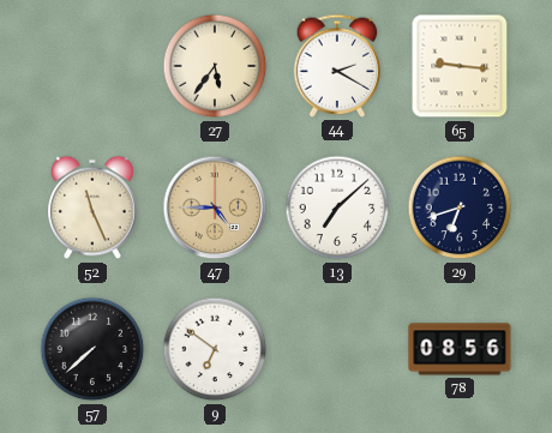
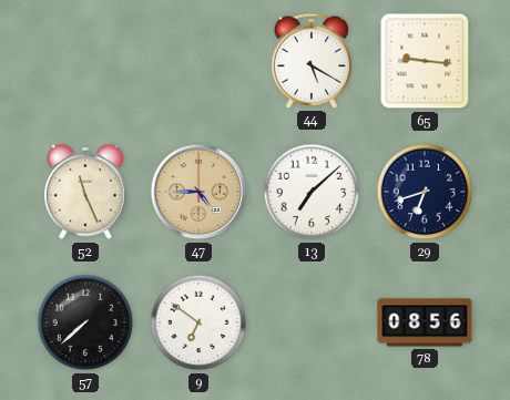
27: 5:36 -> none
44: 2:20 -> 5:20
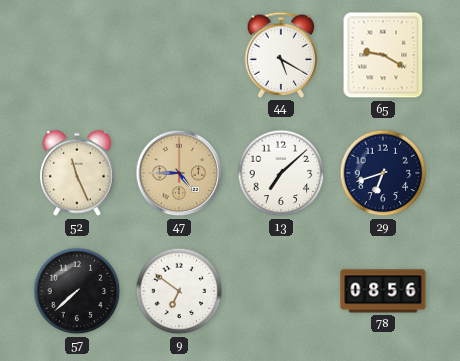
65: 9:16 -> 9:20
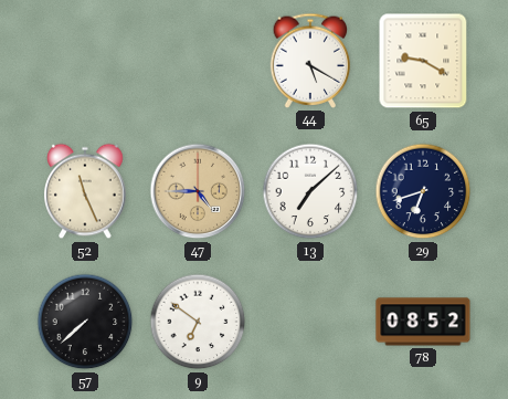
78: 08:56 -> 08:52
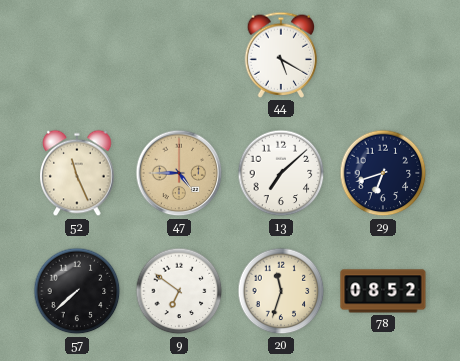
65: 9:20 -> none
20: none -> 11:33
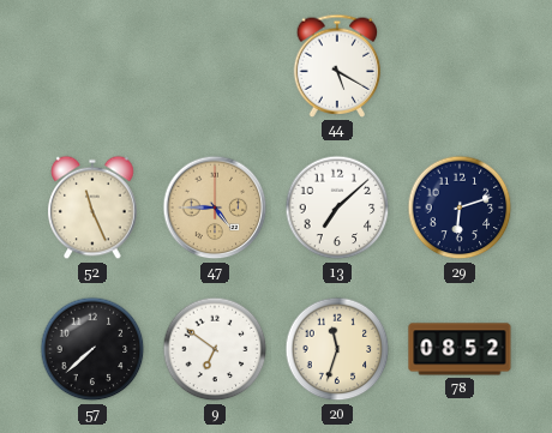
29: 6:42 -> 6:12
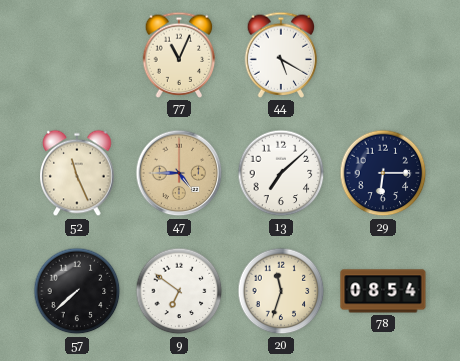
77: none -> 11:04
29: 6:12 -> 6:15
78: 08:52 -> 08:54
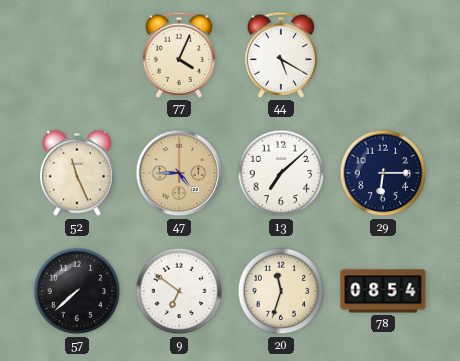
77: 11:04 -> 4:04
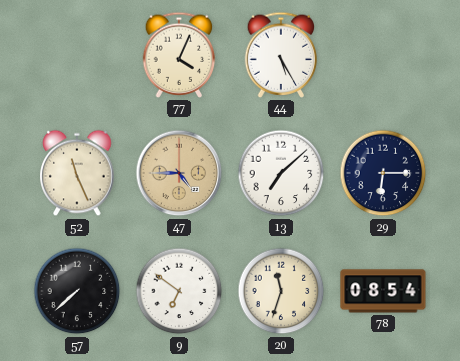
44: 5:20 -> 5:25
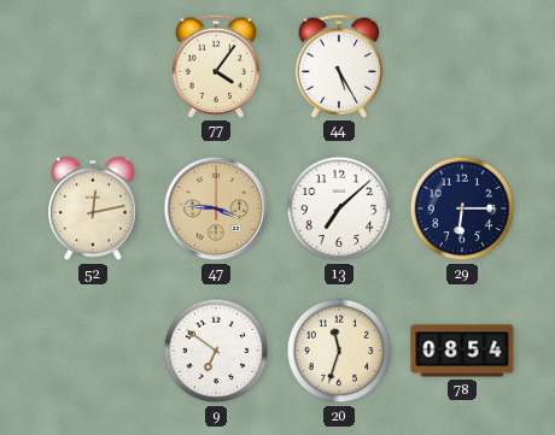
77: 4:04 -> 4:06
52: 11:26 -> 12:13
47: 4:45 -> 3:46
57: 7:38 -> none
